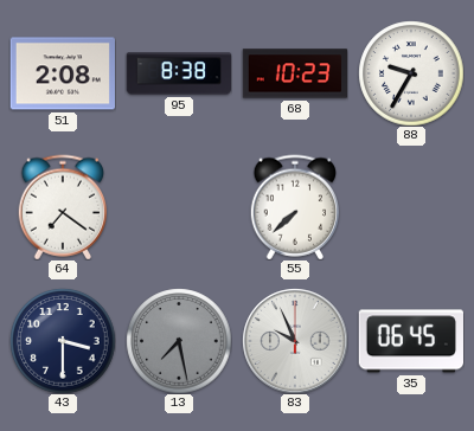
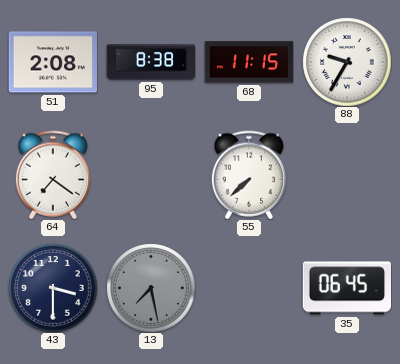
68: 10:23 -> 11:15
83: 9:56 -> none
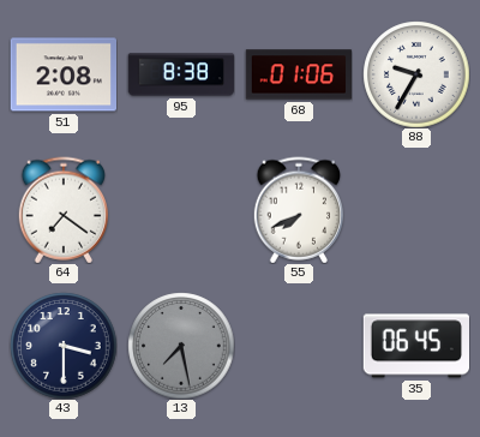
68: 11:15 -> 01:06
55: 7:38 -> 7:41
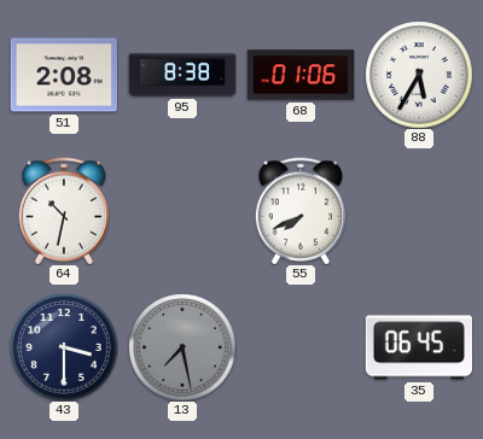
88: 9:35 -> 5:35
64: 7:21 -> 10:32
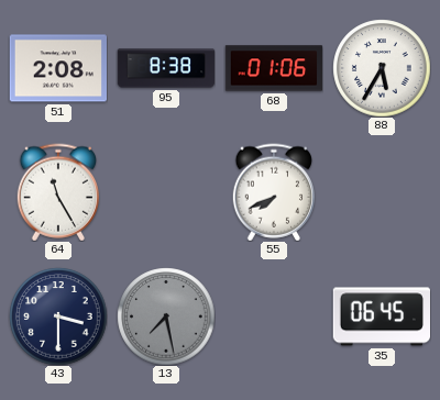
64: 10:32 -> 11:25
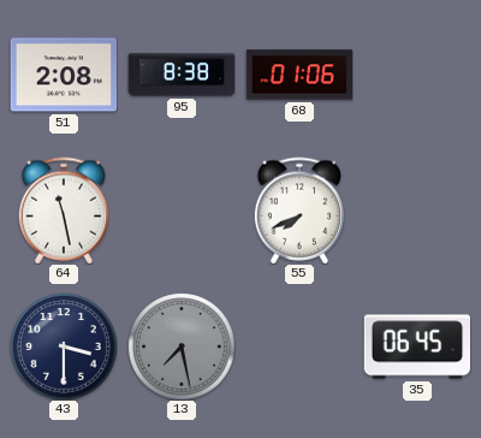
88: 5:35 -> none
64: 11:25 -> 11:28
